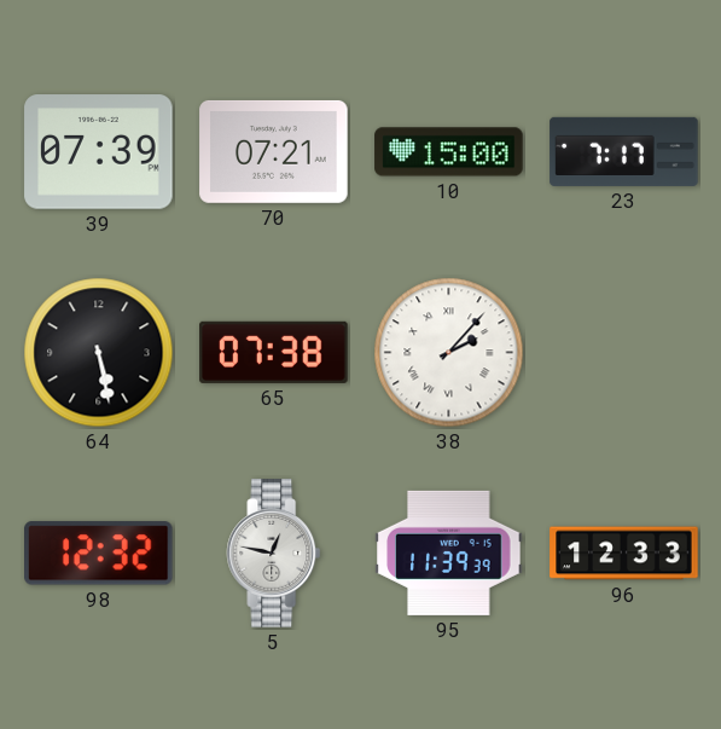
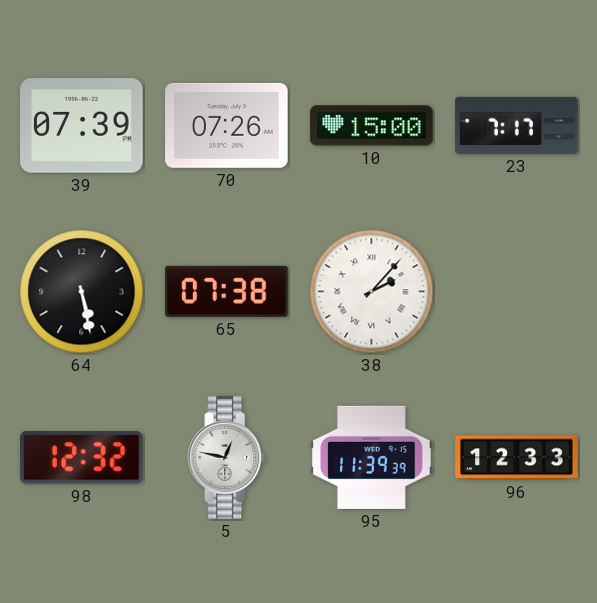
70: 07:21 -> 07:26
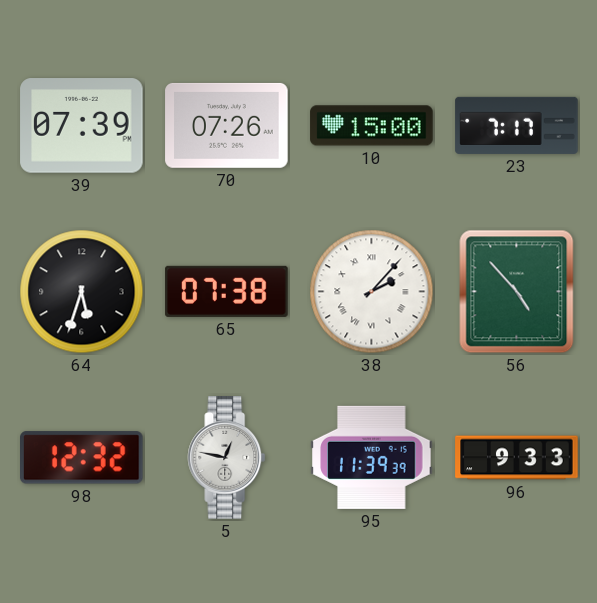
64: 5:28 -> 5:33
56: none -> 4:53
96: 12:33 -> 9:33
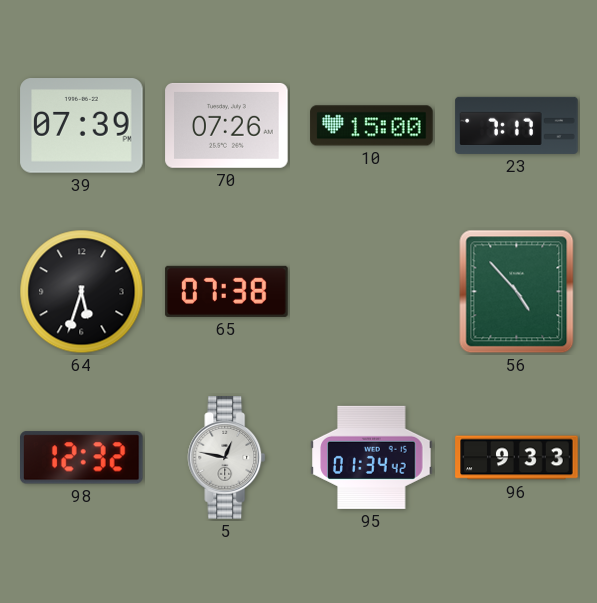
38: 2:07 -> none
95: 11:39 -> 01:34
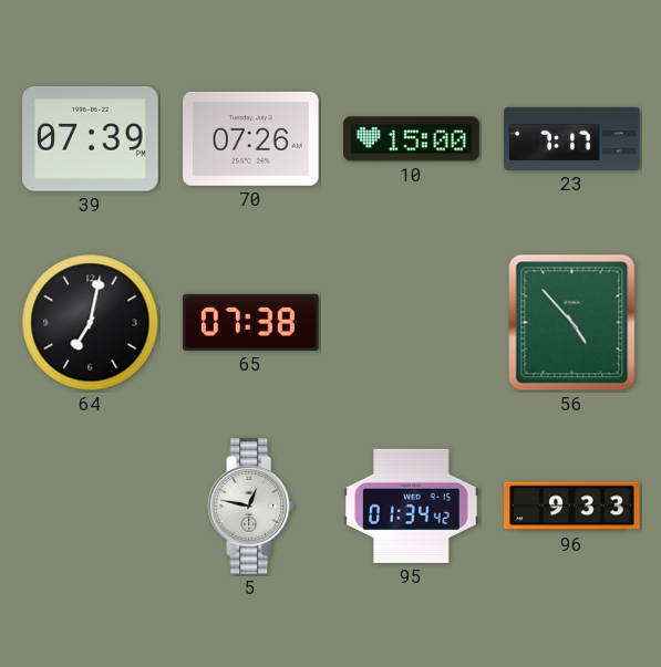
64: 5:33 -> 7:02
98: 12:32 -> none
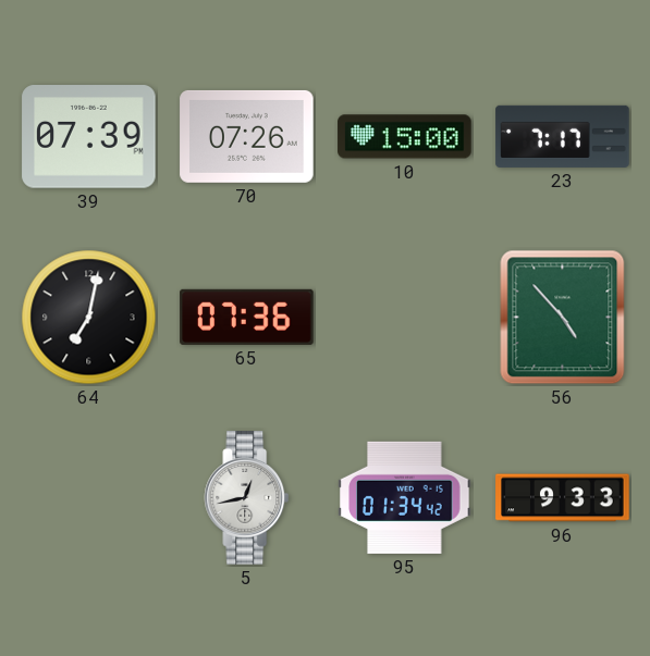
65: 07:38 -> 07:36
5: 12:47 -> 12:43
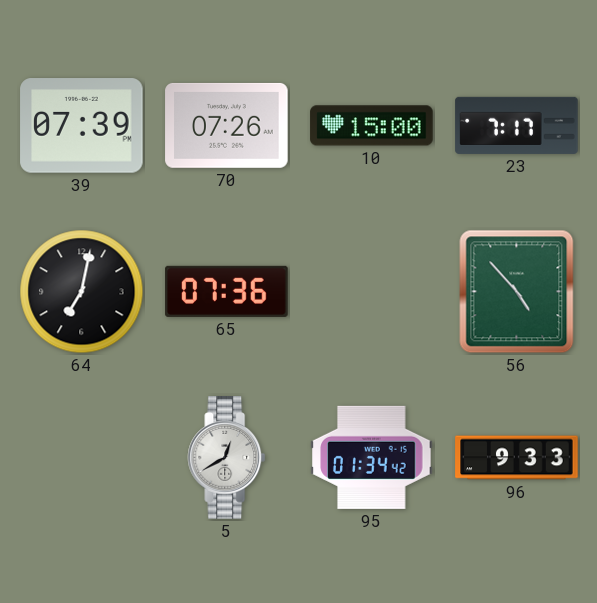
5: 12:43 -> 12:40
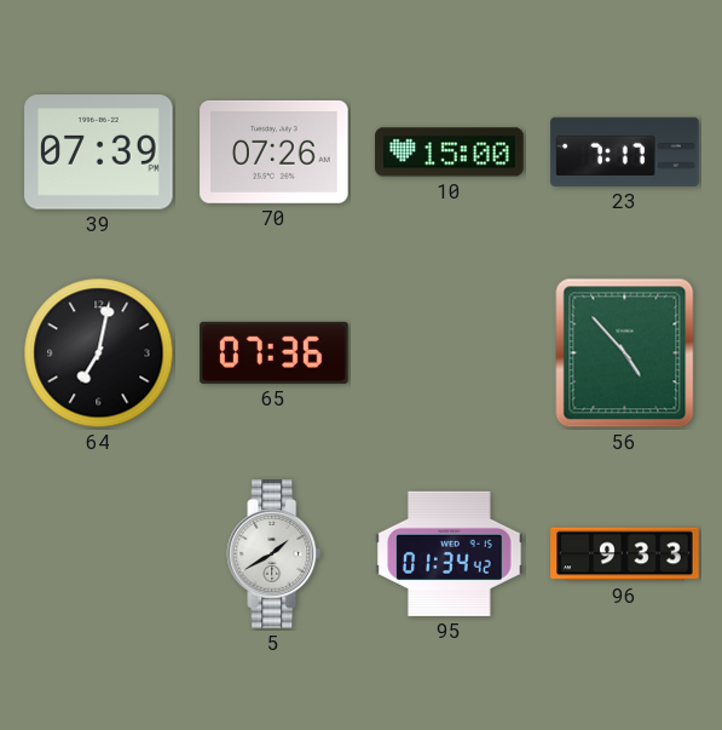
5: 12:40 -> 1:40
